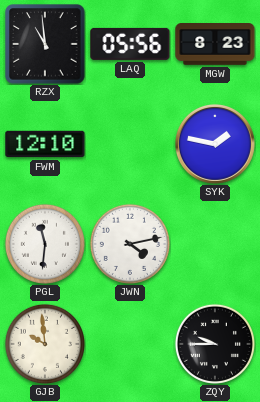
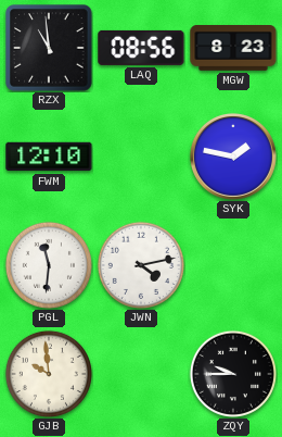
LAQ: 05:56 -> 08:56
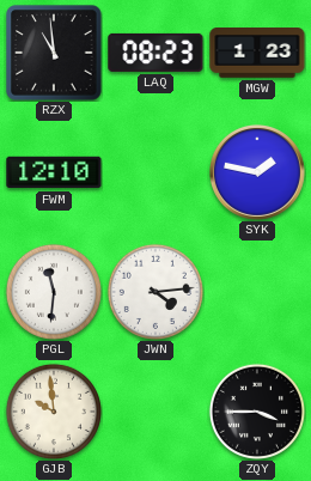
LAQ: 08:56 -> 08:23
MGW: 8:23 -> 1:23
JWN: 4:13 -> 4:14
ZQY: 9:45 -> 3:45
